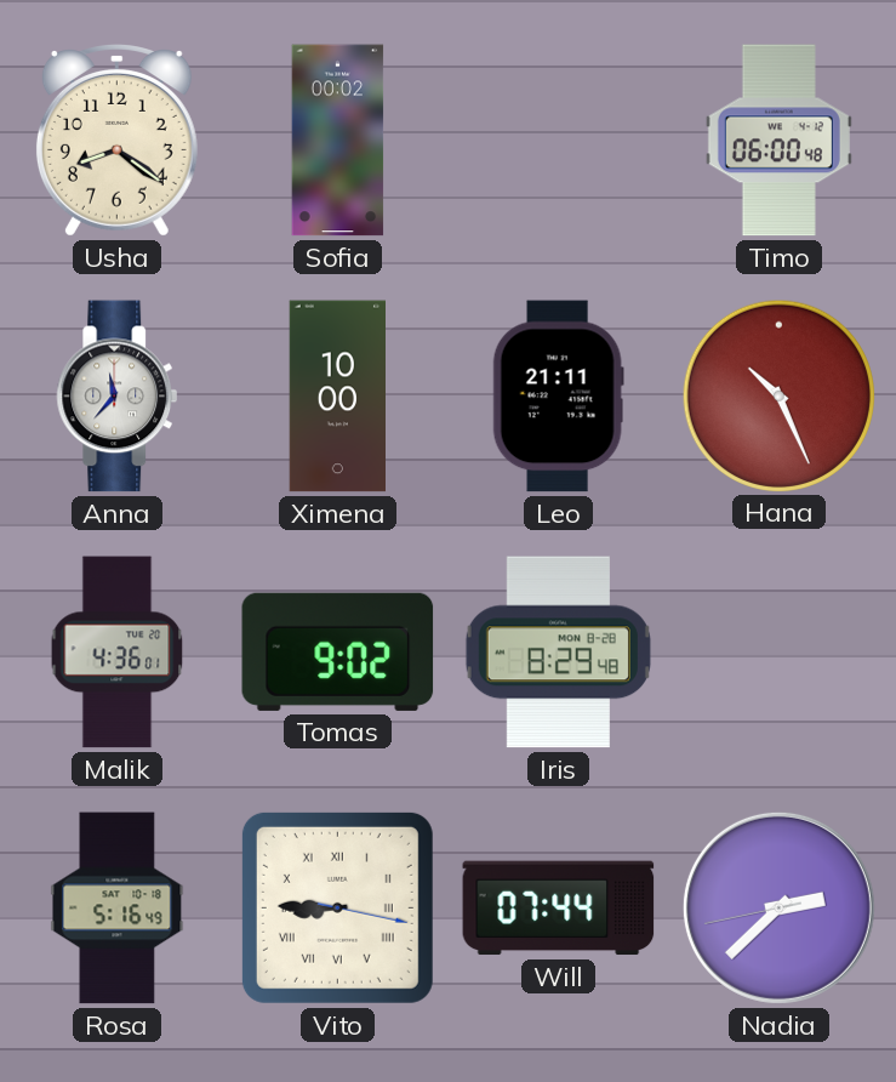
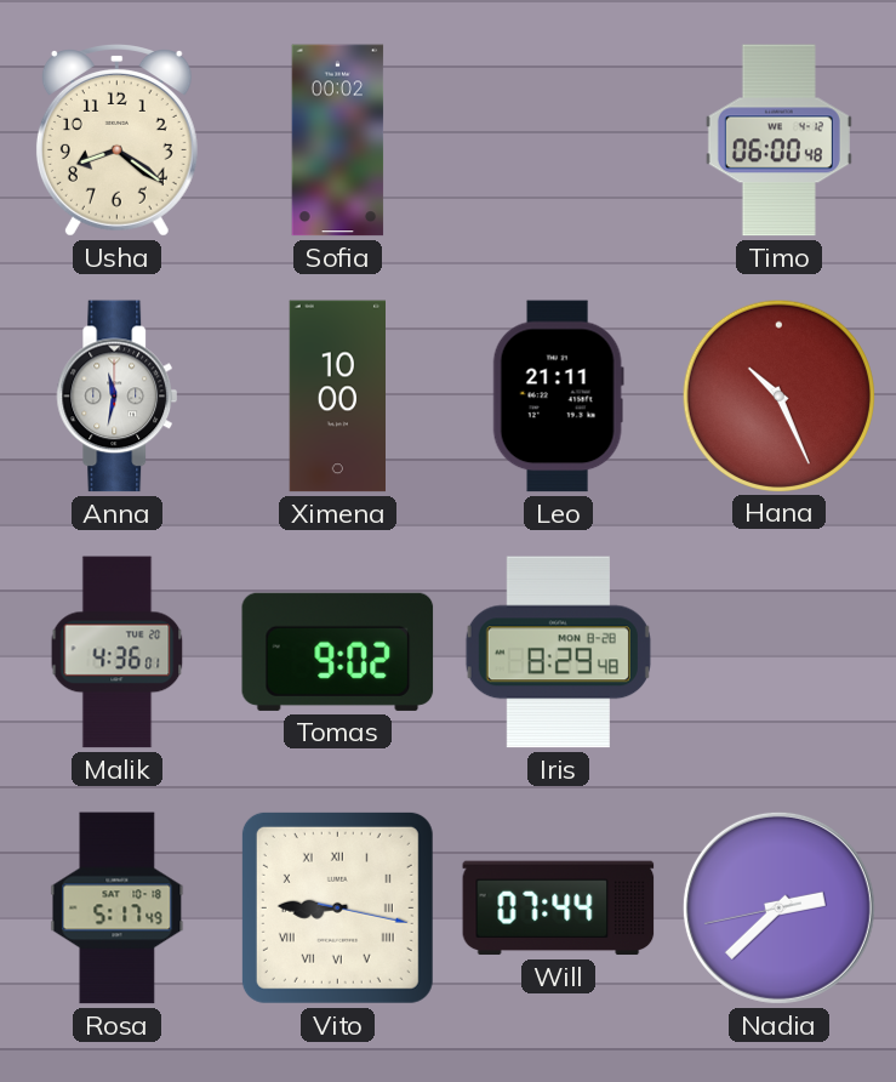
Anna: 11:37 -> 11:32
Rosa: 5:16 -> 5:17
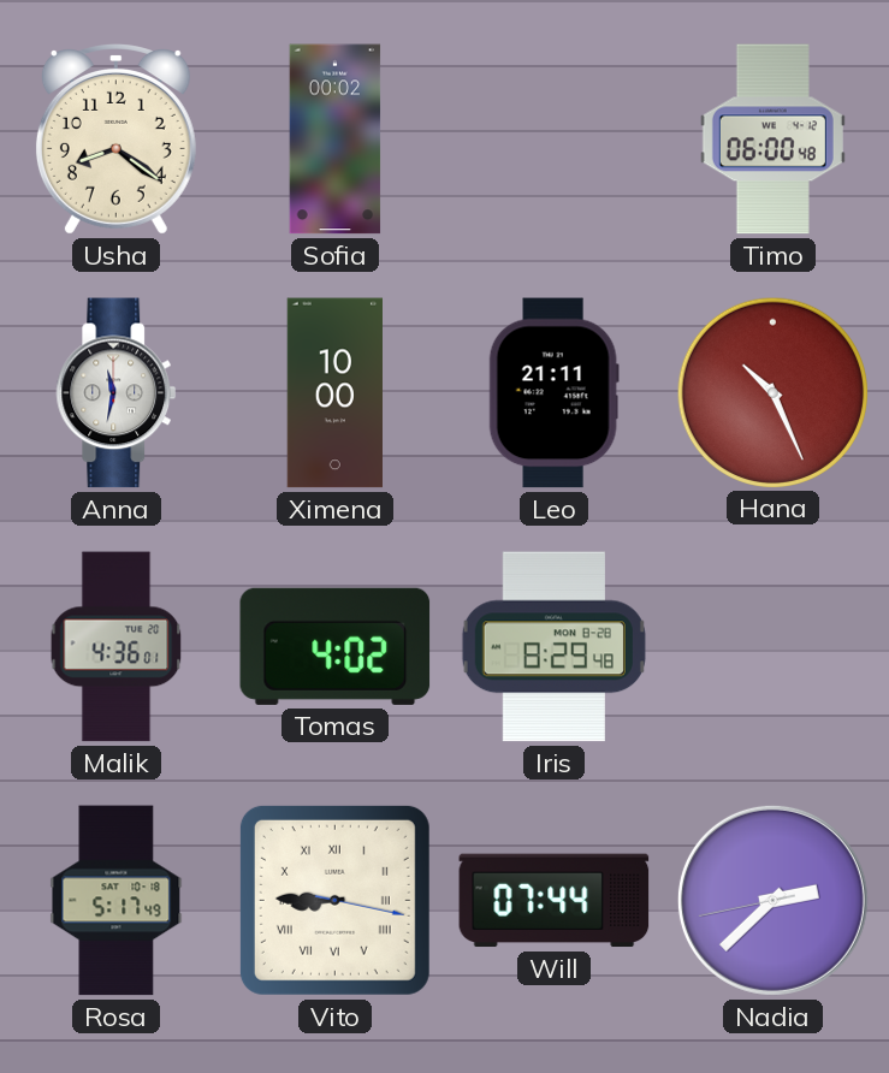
Tomas: 9:02 -> 4:02
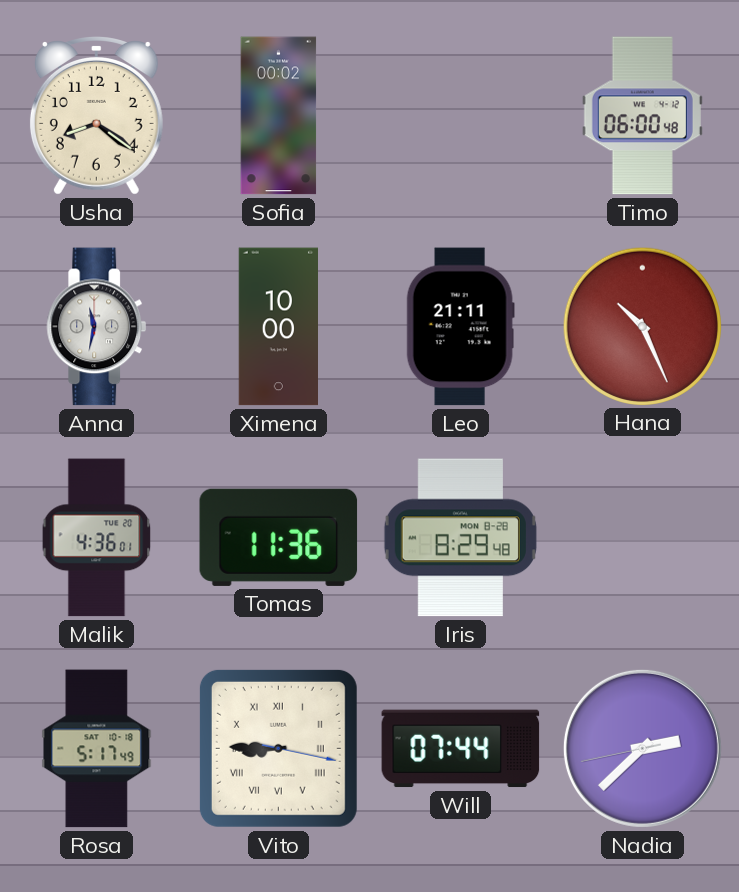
Tomas: 4:02 -> 11:36
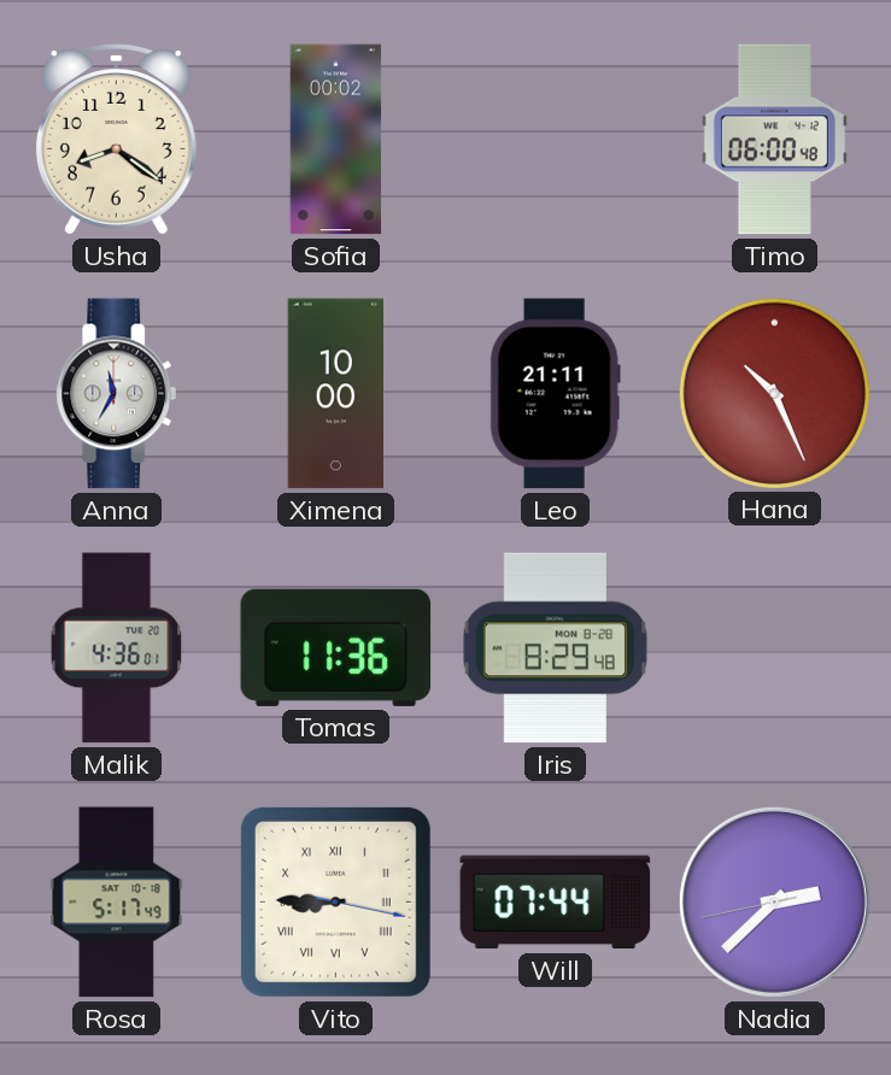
Anna: 11:32 -> 11:35
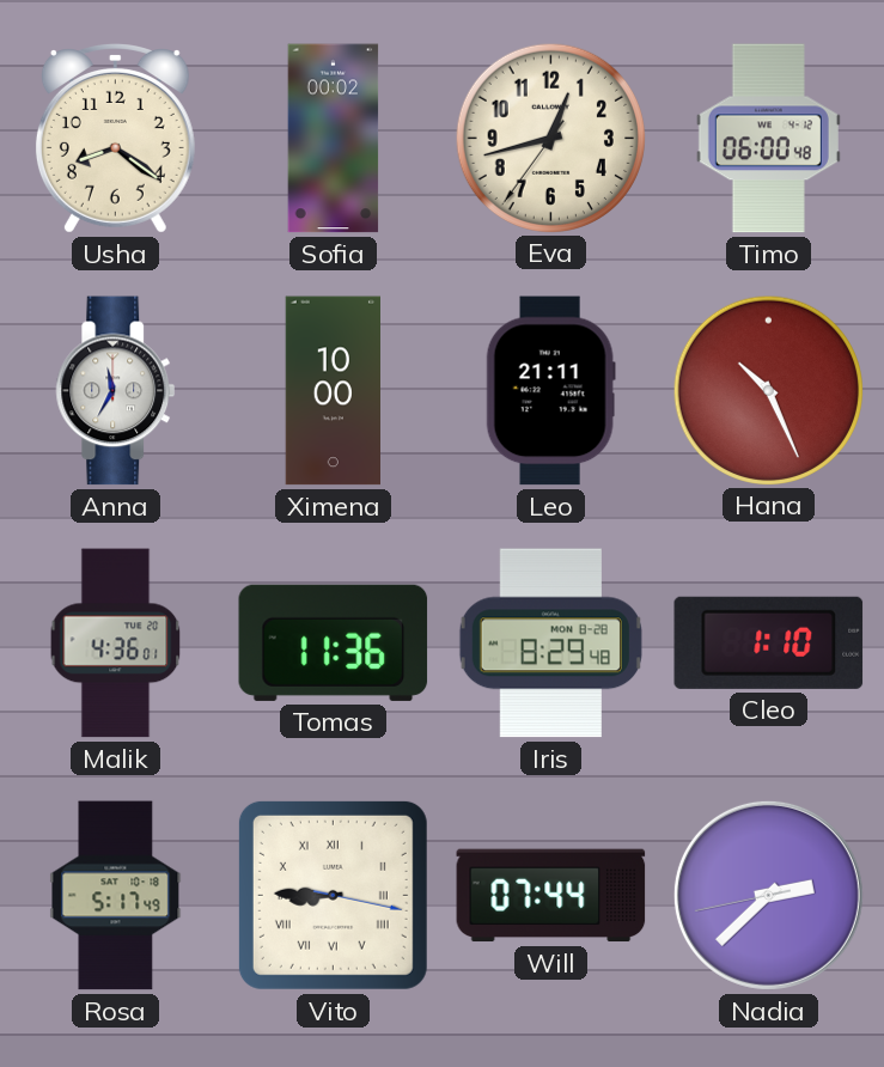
Eva: none -> 12:42
Cleo: none -> 1:10
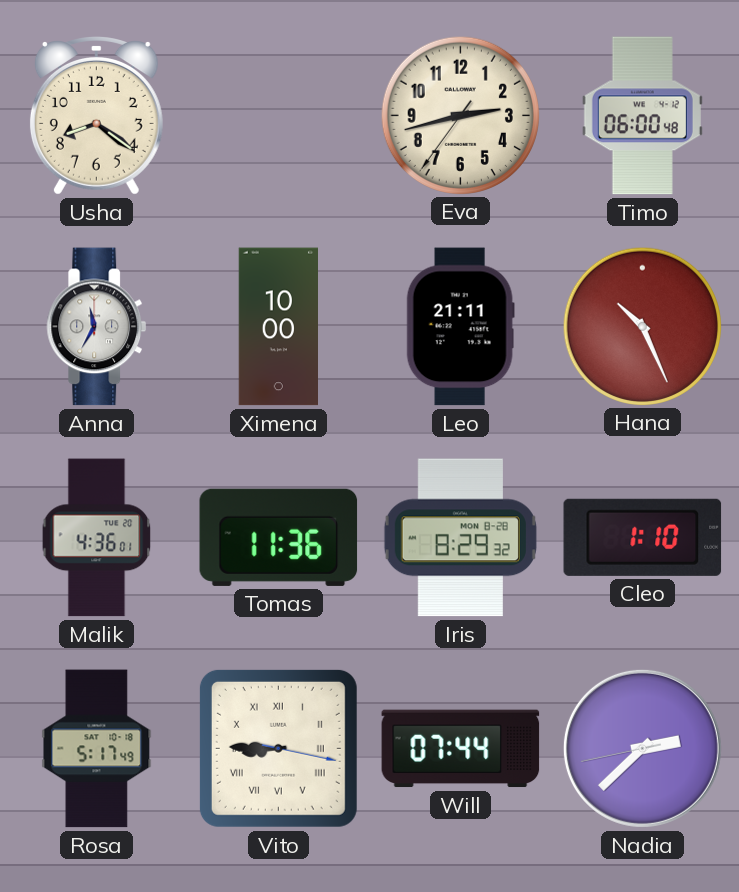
Sofia: 00:02 -> none
Eva: 12:42 -> 2:42
Iris: 8:29:48 -> 8:29:32
